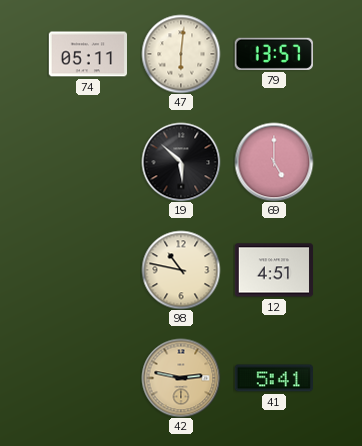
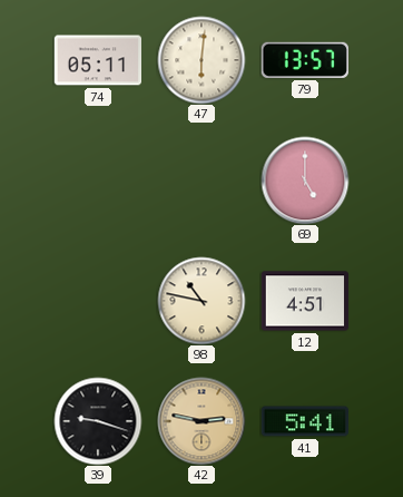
19: 5:52 -> none
39: none -> 9:18
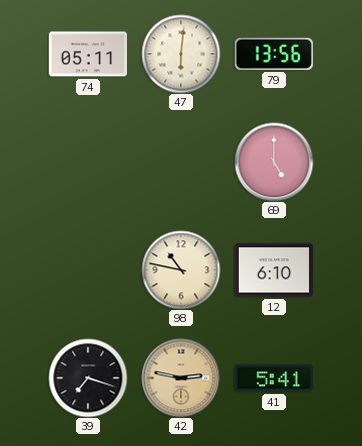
79: 13:57 -> 13:56
12: 4:51 -> 6:10
39: 9:18 -> 7:18
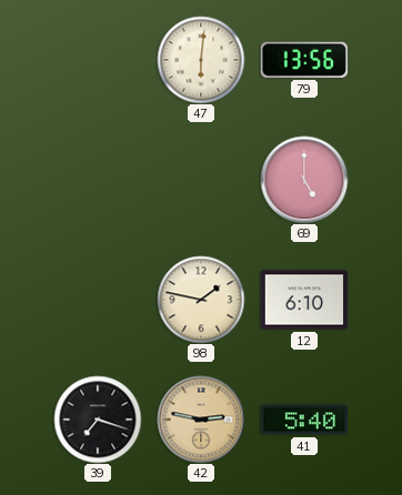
74: 05:11 -> none
98: 10:47 -> 1:47
41: 5:41 -> 5:40
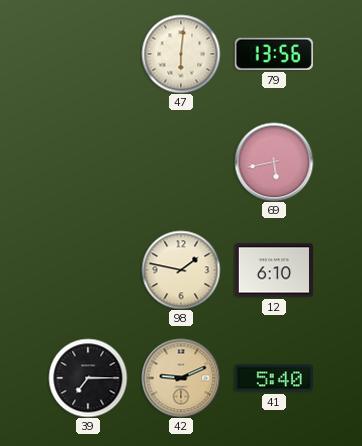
69: 5:00 -> 5:43
39: 7:18 -> 7:15
42: 2:47 -> 9:11
